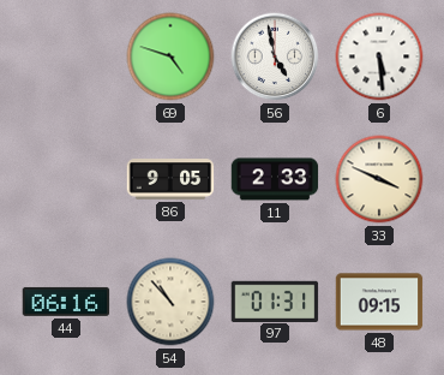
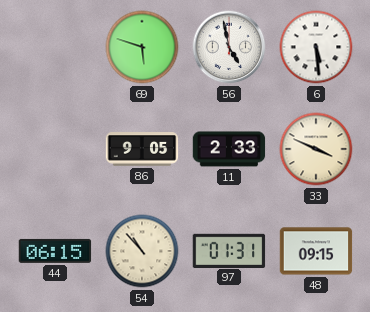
69: 4:48 -> 5:48
44: 06:16 -> 06:15
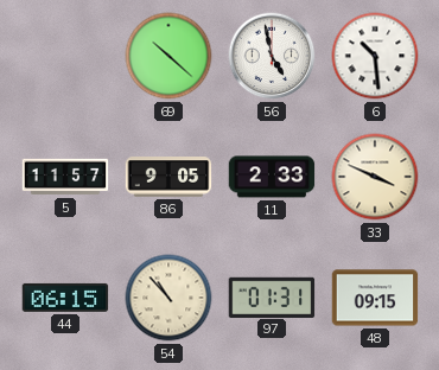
69: 5:48 -> 10:22
6: 5:29 -> 10:29
5: none -> 11:57
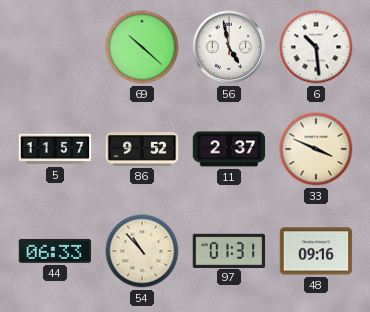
86: 9:05 -> 9:52
11: 2:33 -> 2:37
44: 06:15 -> 06:33
48: 09:15 -> 09:16
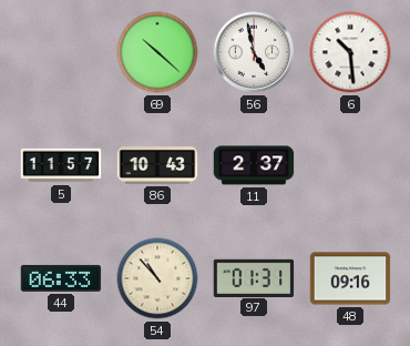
86: 9:52 -> 10:43
33: 3:49 -> none
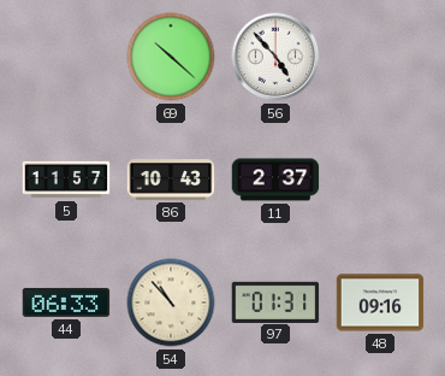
56: 4:58 -> 4:53
6: 10:29 -> none
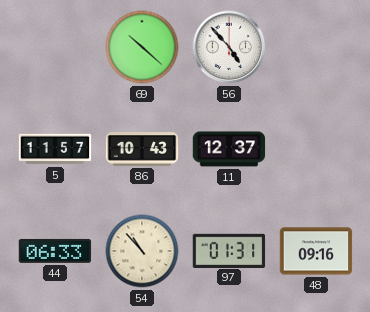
11: 2:37 -> 12:37
